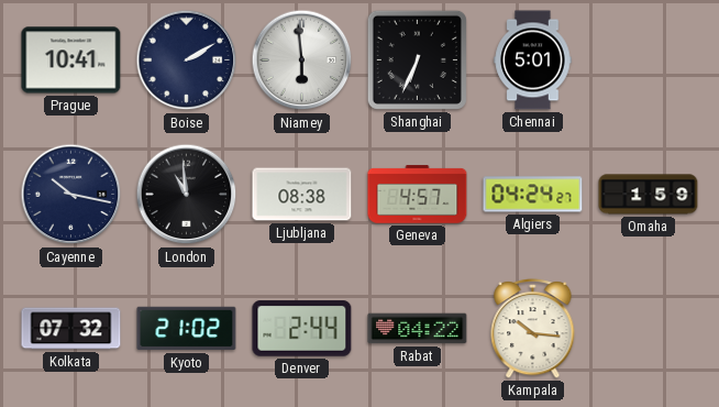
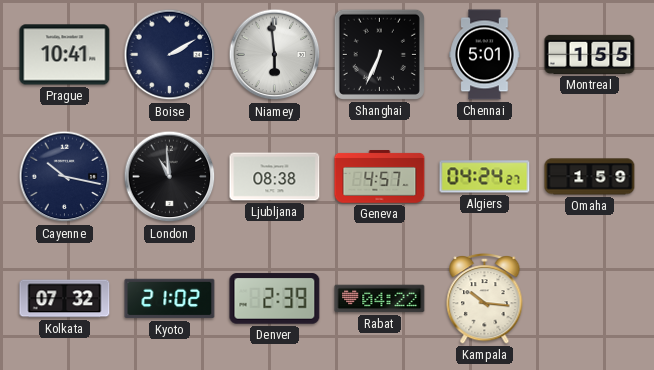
Montreal: none -> 1:55
Denver: 2:44 -> 2:39
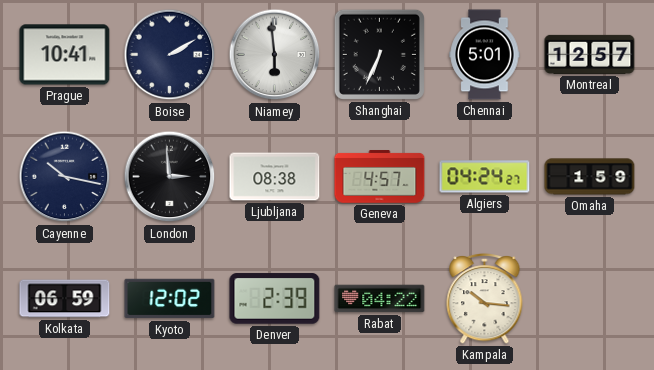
Montreal: 1:55 -> 12:57
London: 10:59 -> 2:59
Kolkata: 07:32 -> 06:59
Kyoto: 21:02 -> 12:02
